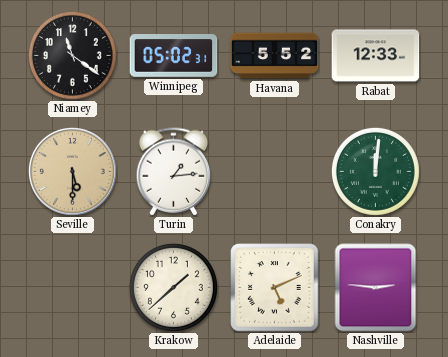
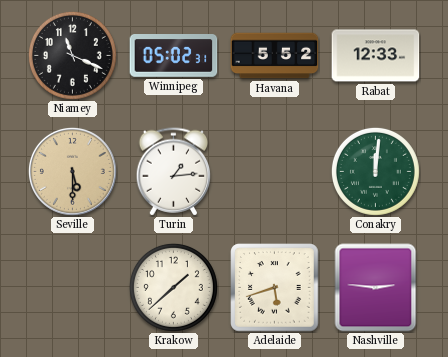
Niamey: 11:21 -> 11:19
Adelaide: 5:11 -> 5:42
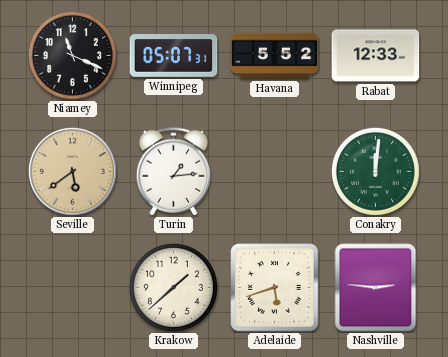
Winnipeg: 05:02 -> 05:07
Seville: 5:30 -> 5:39
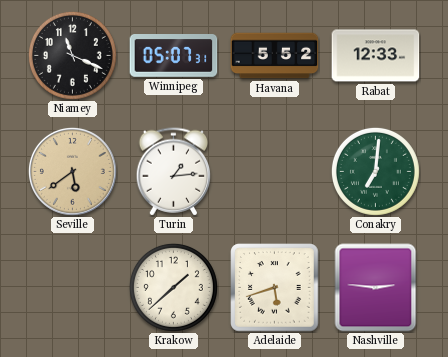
Conakry: 12:01 -> 7:01
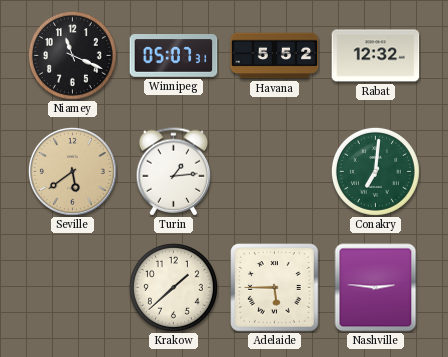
Rabat: 12:33 -> 12:32
Adelaide: 5:42 -> 5:45
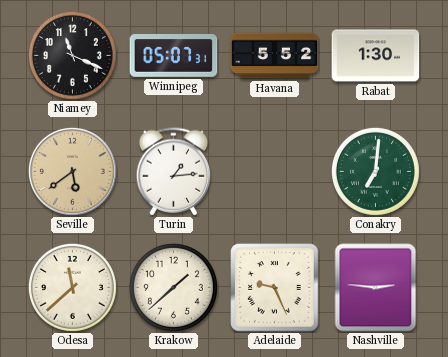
Rabat: 12:32 -> 1:30
Odesa: none -> 11:38
Adelaide: 5:45 -> 9:26
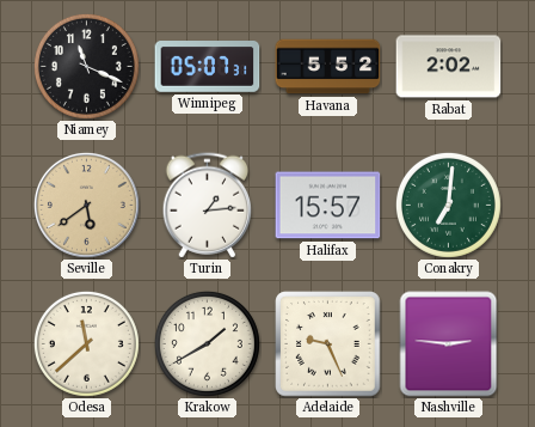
Rabat: 1:30 -> 2:02
Halifax: none -> 15:57
Krakow: 1:38 -> 1:40
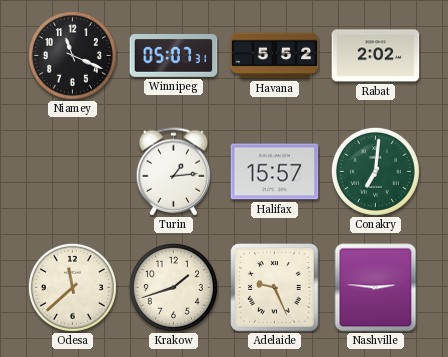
Seville: 5:39 -> none
Krakow: 1:40 -> 1:42
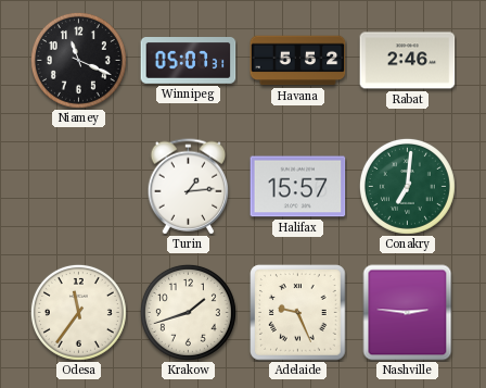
Rabat: 2:02 -> 2:46
Odesa: 11:38 -> 11:36
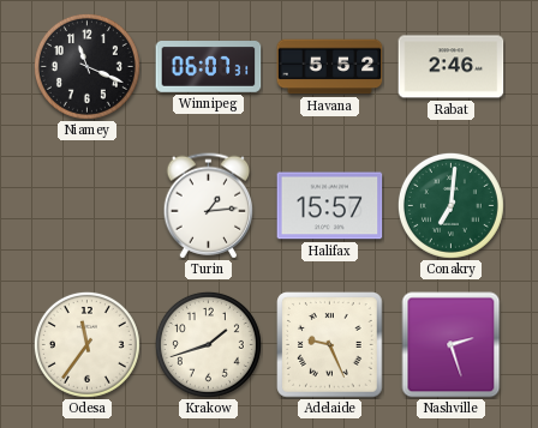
Winnipeg: 05:07 -> 06:07
Nashville: 2:46 -> 2:27
